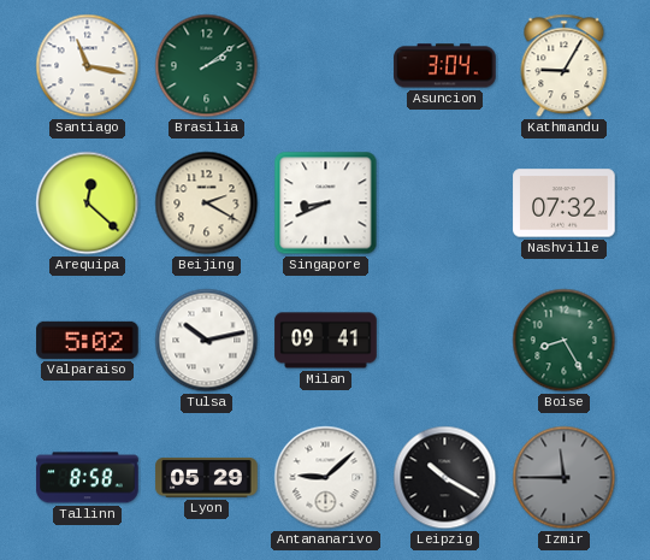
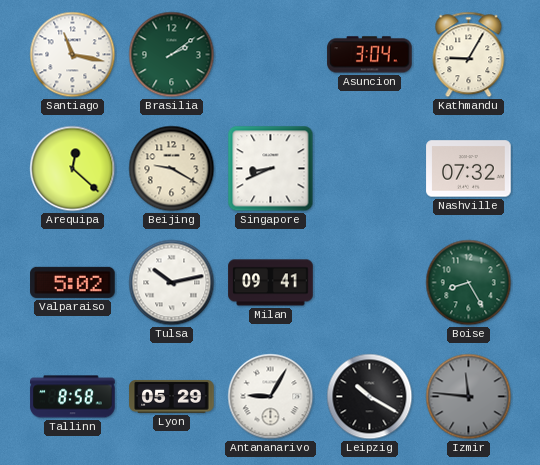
Beijing: 2:20 -> 9:20
Antananarivo: 9:08 -> 9:05
Izmir: 11:45 -> 11:46
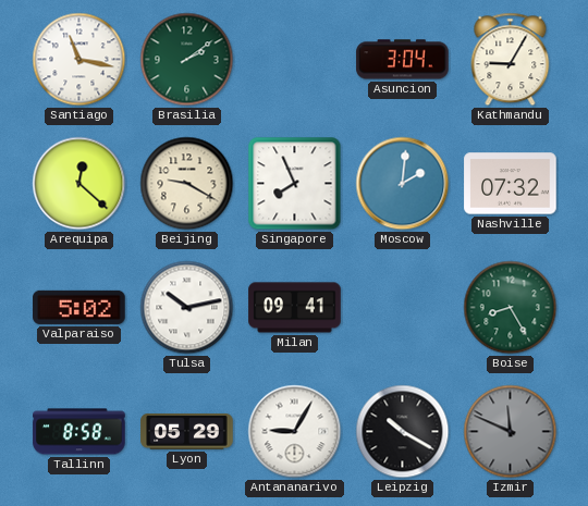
Singapore: 8:41 -> 7:56
Moscow: none -> 2:01
Izmir: 11:46 -> 11:49
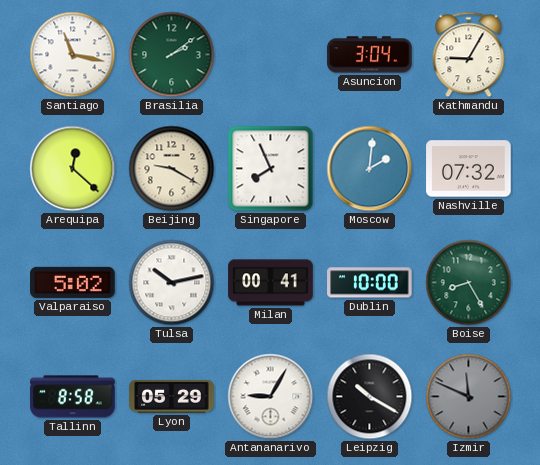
Milan: 09:41 -> 00:41
Dublin: none -> 10:00
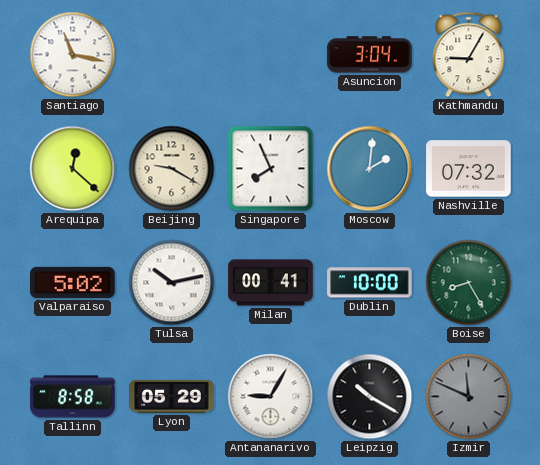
Brasilia: 2:09 -> none
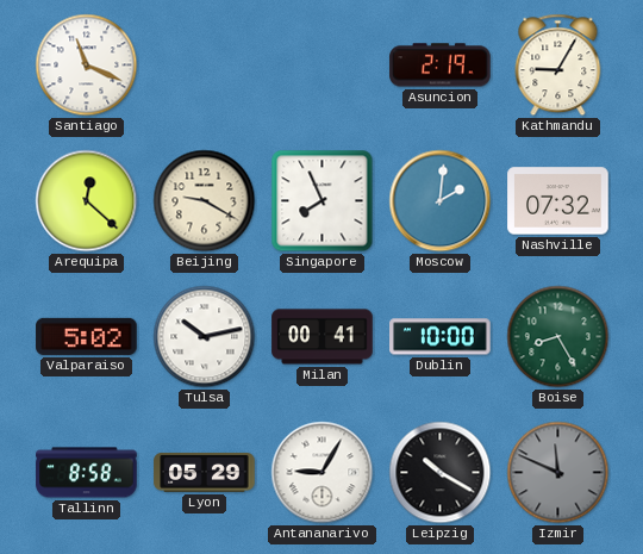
Santiago: 11:17 -> 11:19
Asuncion: 3:04 -> 2:19
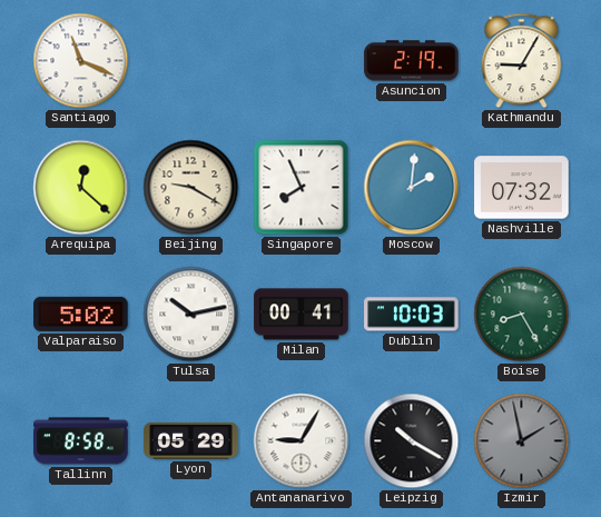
Dublin: 10:00 -> 10:03
Izmir: 11:49 -> 1:58
